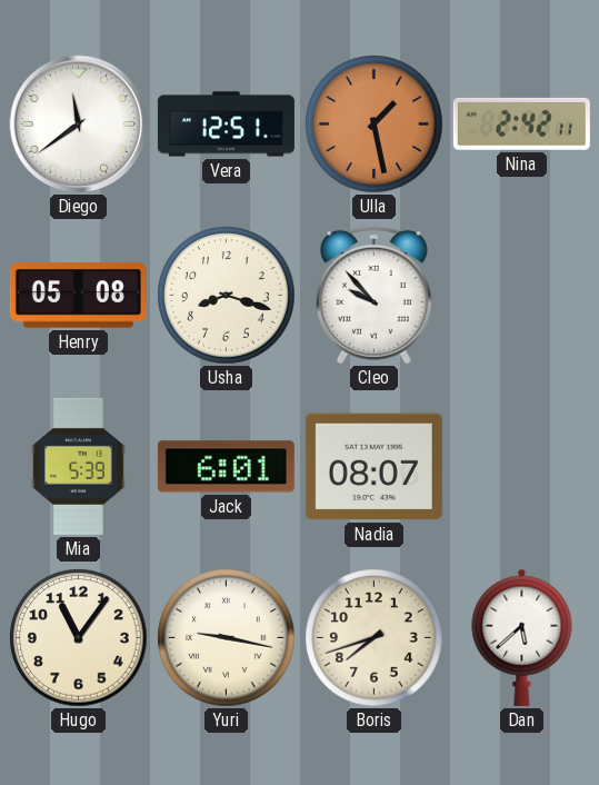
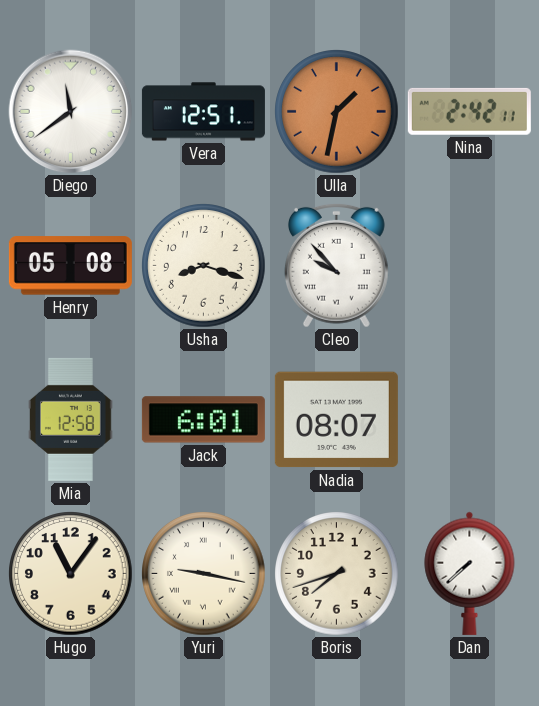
Ulla: 1:28 -> 1:32
Mia: 5:39 -> 12:58
Dan: 5:38 -> 7:38
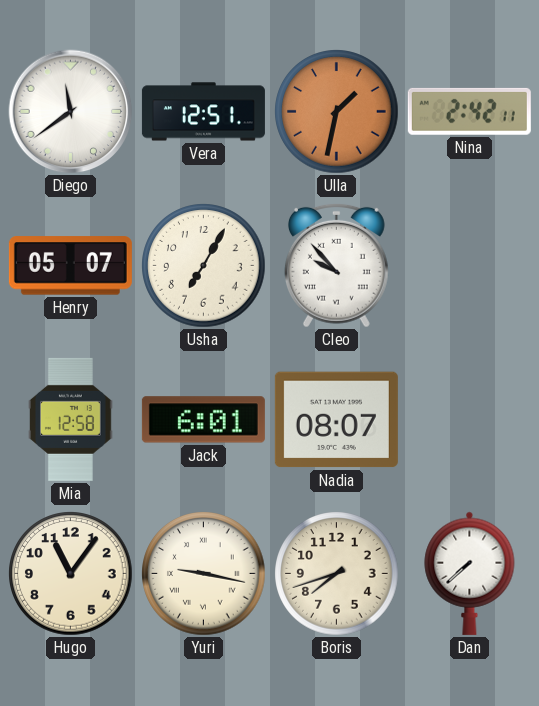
Henry: 05:08 -> 05:07
Usha: 8:18 -> 7:05
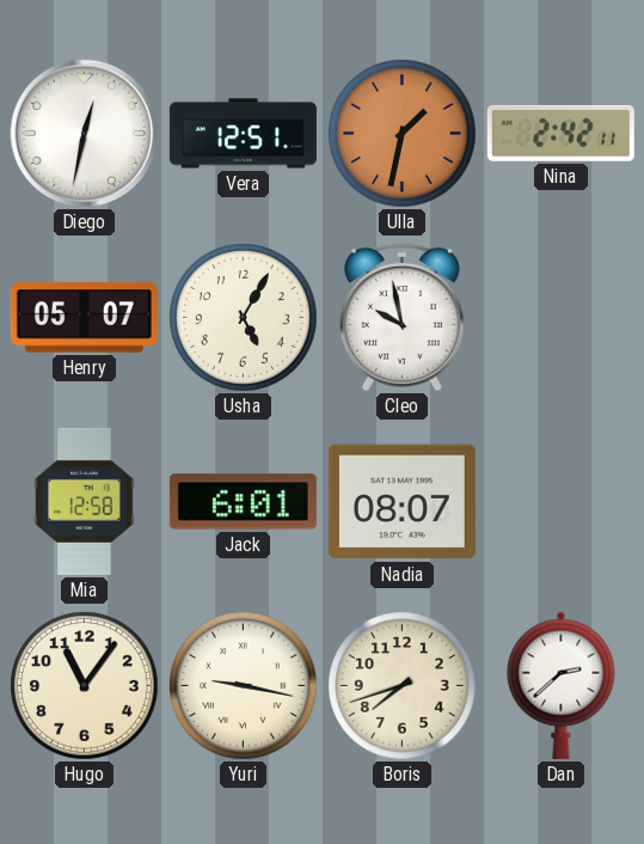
Diego: 11:39 -> 12:32
Usha: 7:05 -> 5:05
Cleo: 9:53 -> 9:58
Dan: 7:38 -> 2:38
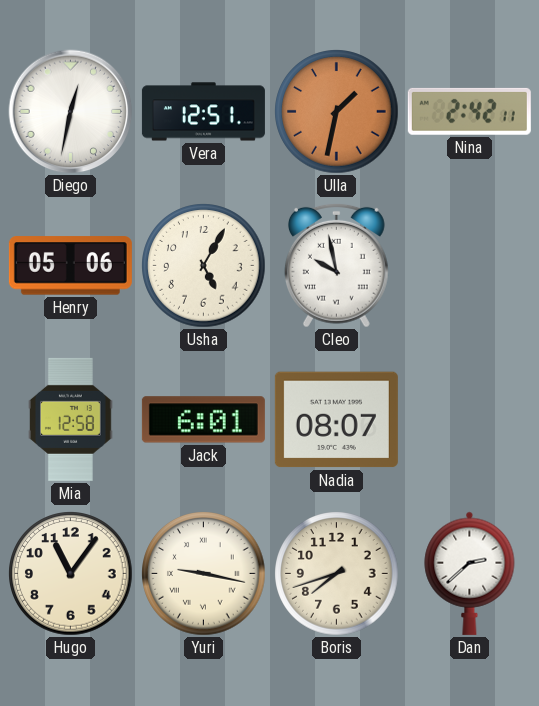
Henry: 05:07 -> 05:06
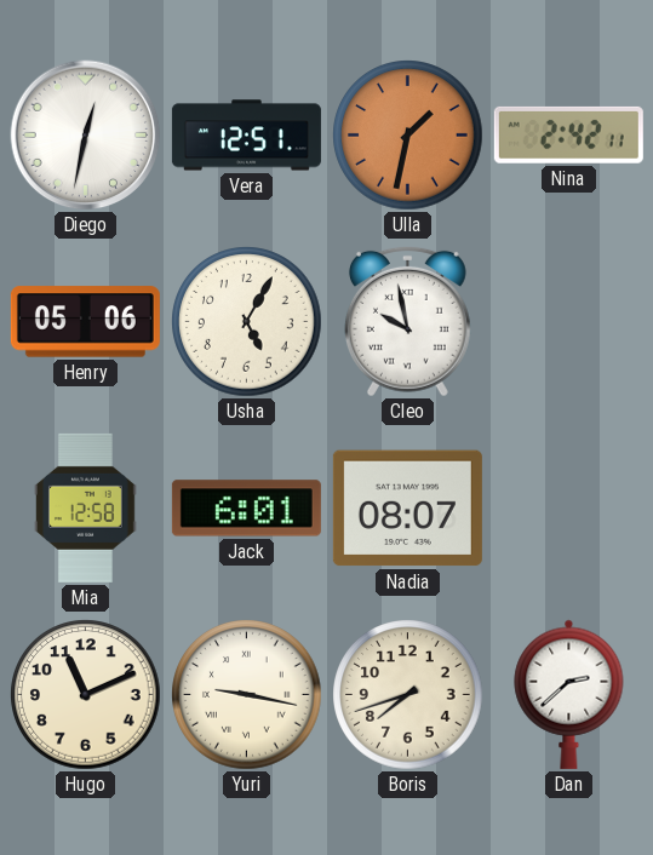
Hugo: 11:06 -> 11:11
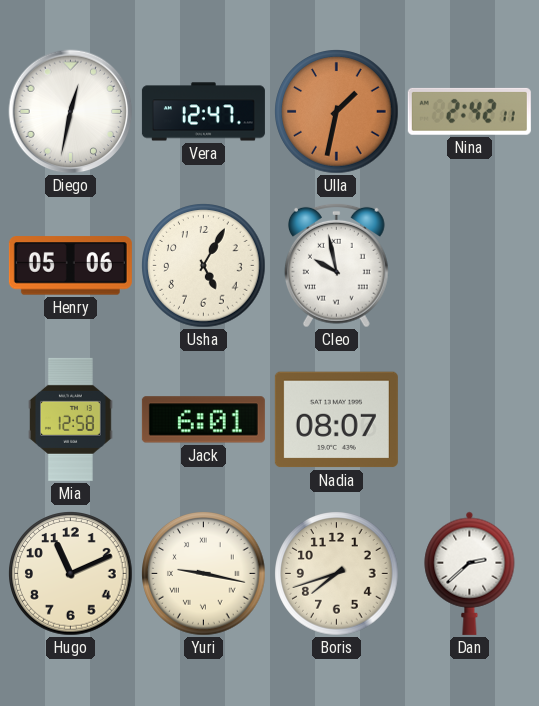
Vera: 12:51 -> 12:47
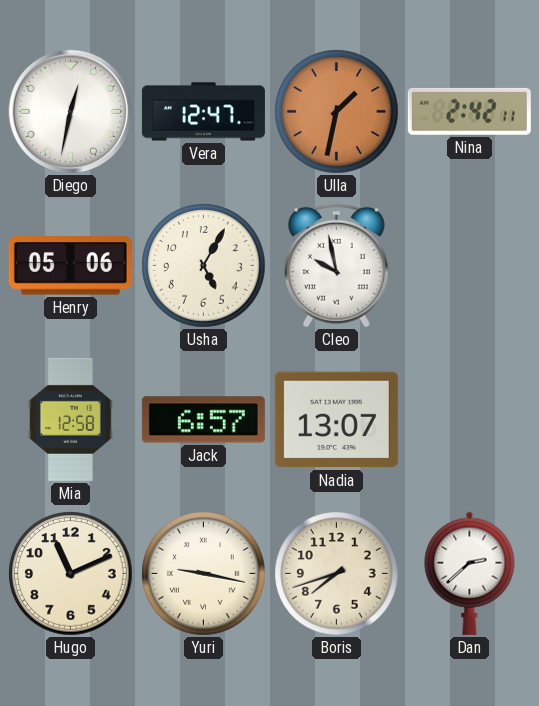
Jack: 6:01 -> 6:57
Nadia: 08:07 -> 13:07
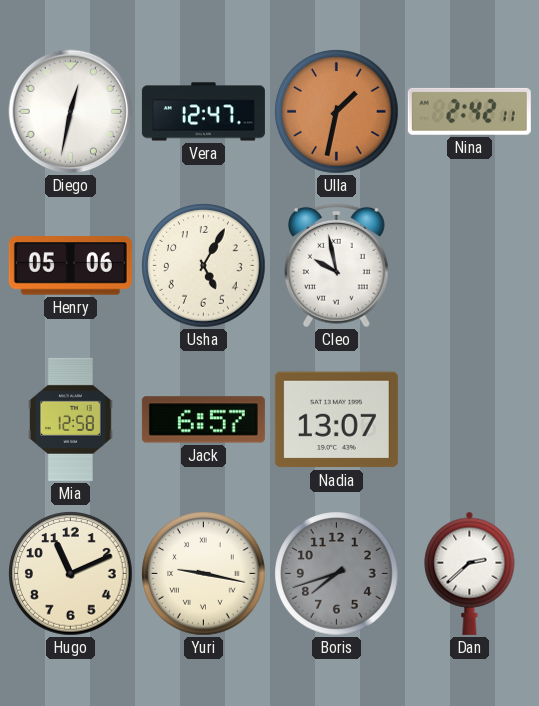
Boris dial: cream -> grey
